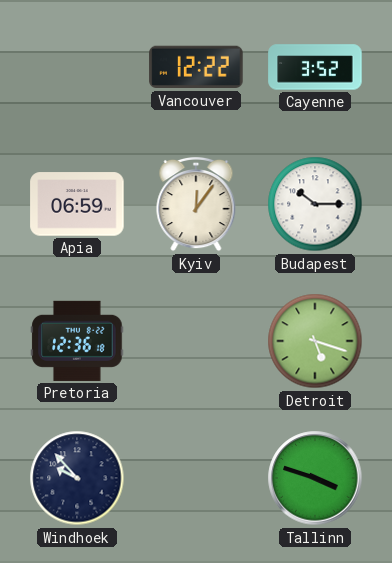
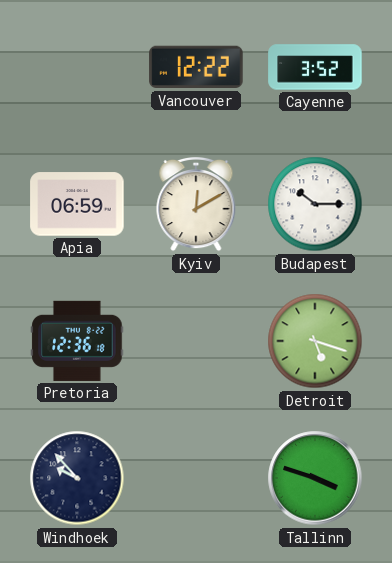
Kyiv: 12:06 -> 12:10
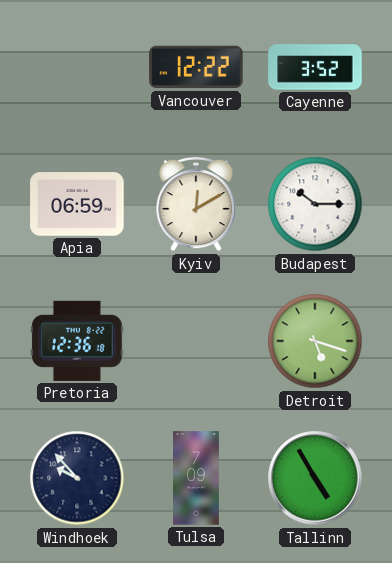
Tulsa: none -> 7:09
Tallinn: 3:48 -> 4:55
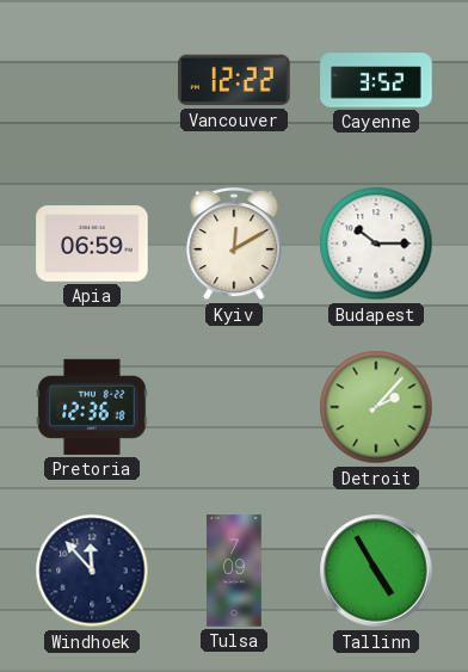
Detroit: 5:18 -> 2:07
Windhoek: 9:53 -> 11:53
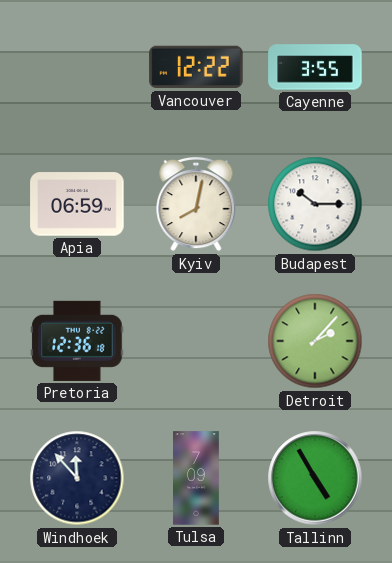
Cayenne: 3:52 -> 3:55
Kyiv: 12:10 -> 8:02
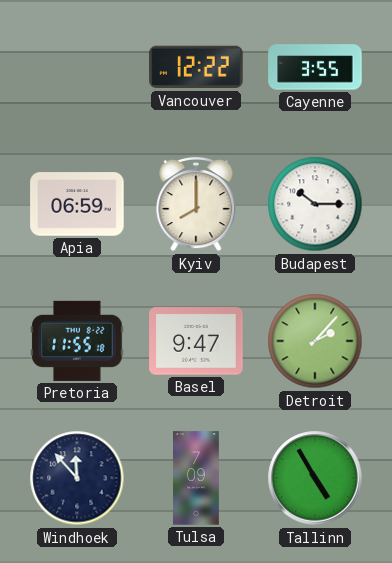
Kyiv: 8:02 -> 8:00
Pretoria: 12:36 -> 11:55
Basel: none -> 9:47
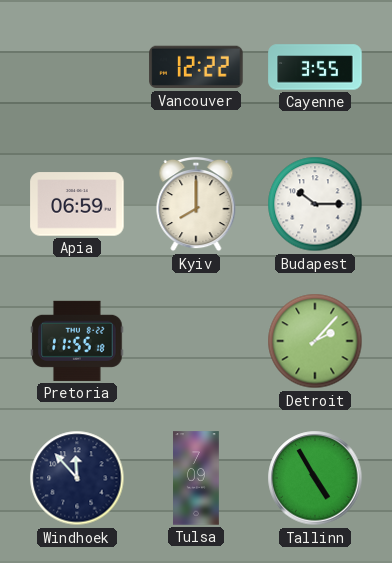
Basel: 9:47 -> none
